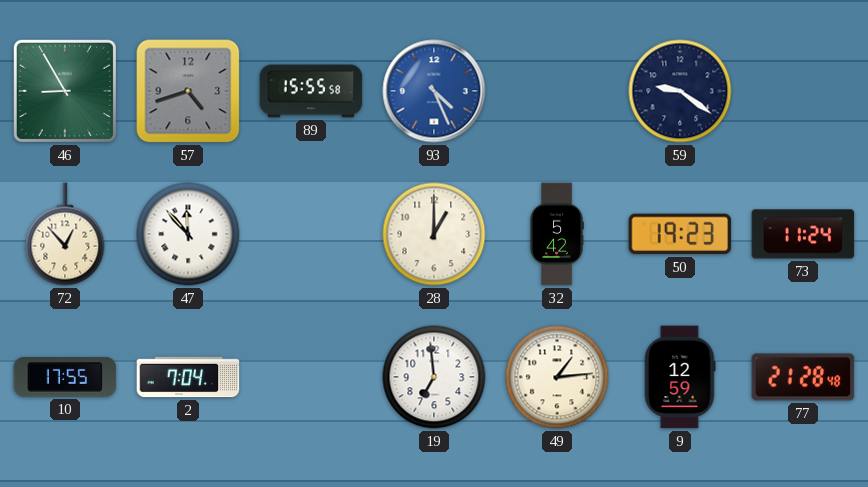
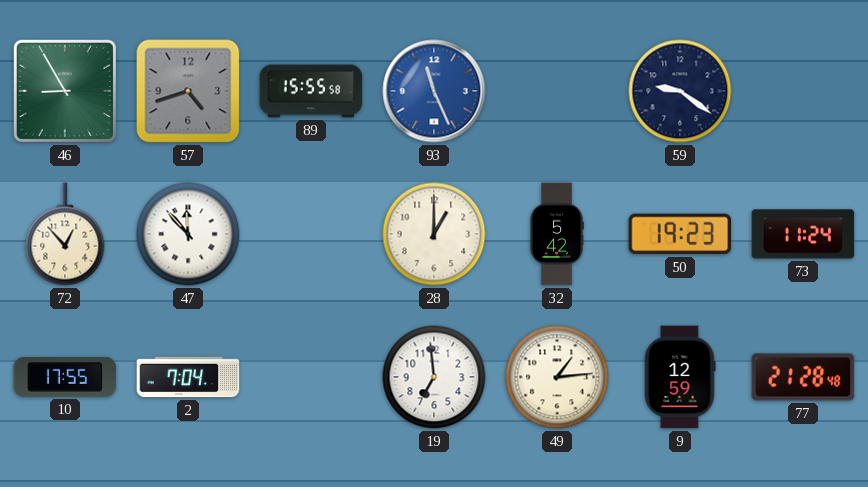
93: 4:26 -> 11:26
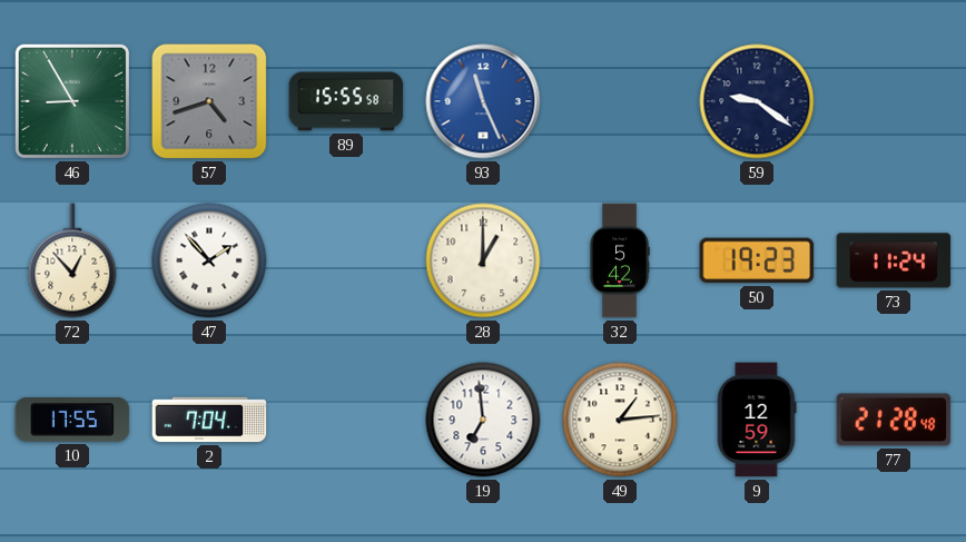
47: 11:53 -> 1:53
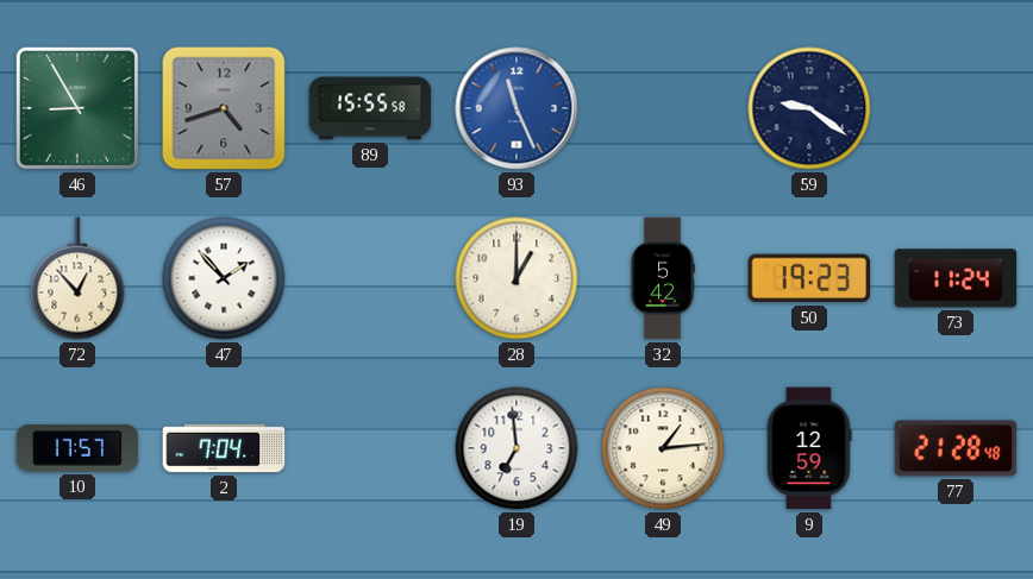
10: 17:55 -> 17:57
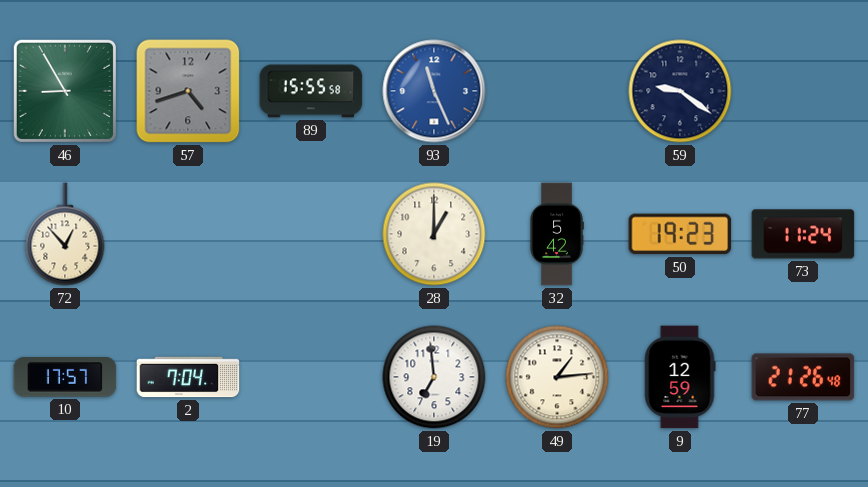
47: 1:53 -> none
77: 21:28 -> 21:26
